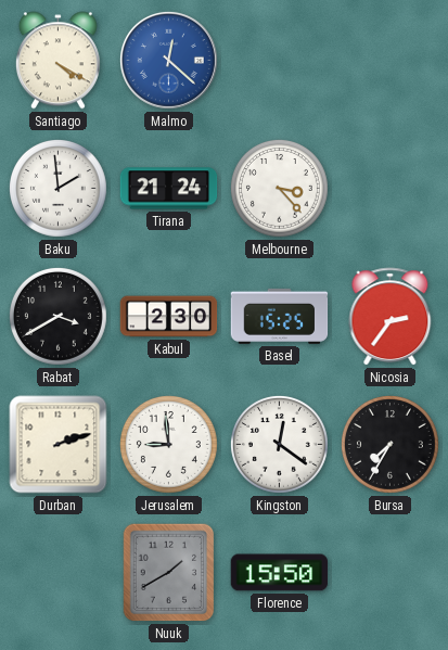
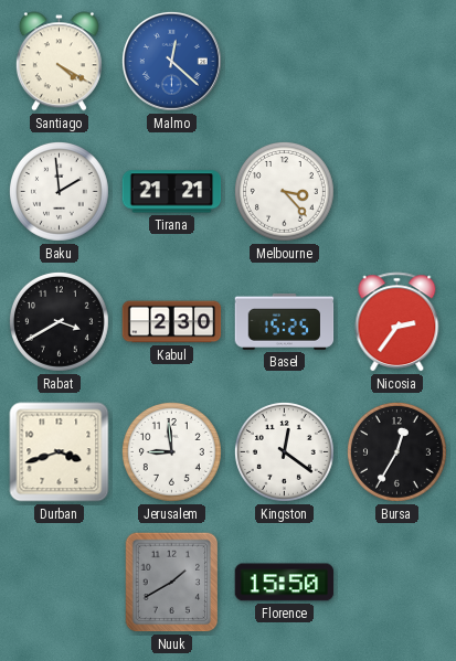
Tirana: 21:24 -> 21:21
Durban: 2:12 -> 3:42
Bursa: 7:35 -> 12:35
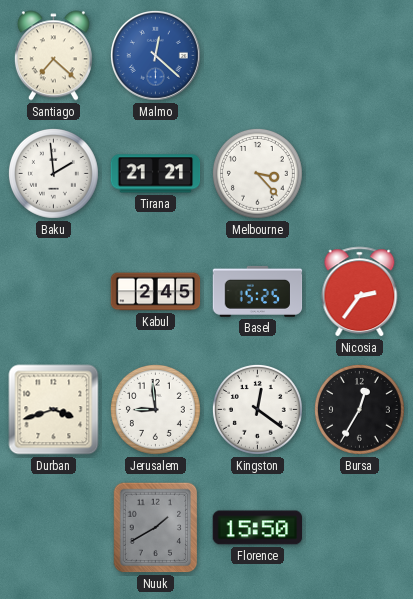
Santiago: 4:20 -> 7:22
Rabat: 3:40 -> none
Kabul: 2:30 -> 2:45
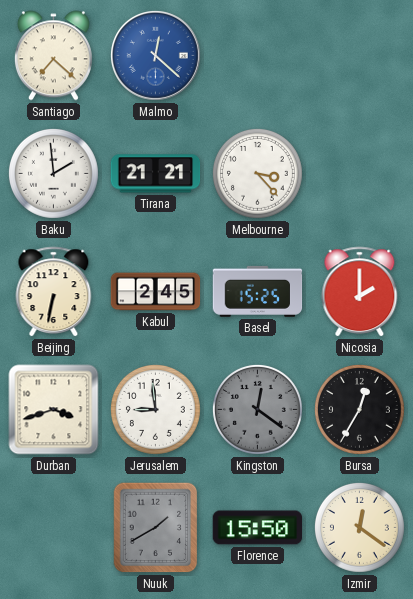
Beijing: none -> 6:32
Nicosia: 2:36 -> 2:00
Kingston dial: white -> grey
Izmir: none -> 12:21
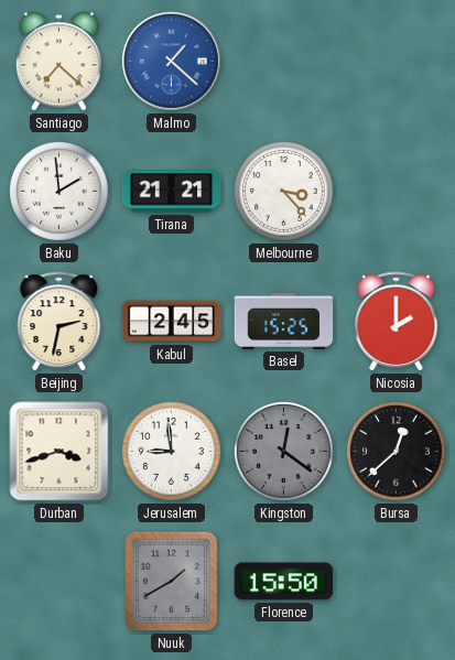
Malmo: 12:22 -> 1:22
Beijing: 6:32 -> 2:32
Bursa: 12:35 -> 12:38
Izmir: 12:21 -> none
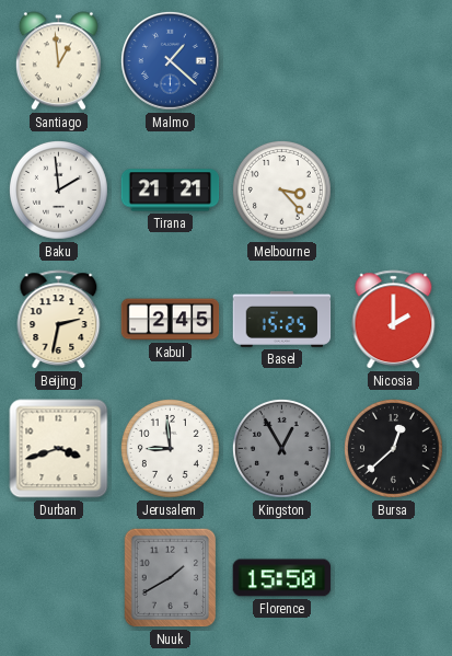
Santiago: 7:22 -> 12:59
Kingston: 12:21 -> 12:55
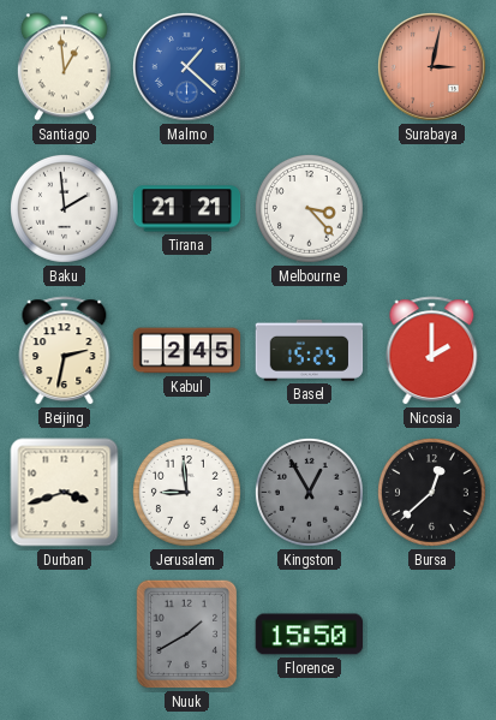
Surabaya: none -> 3:02
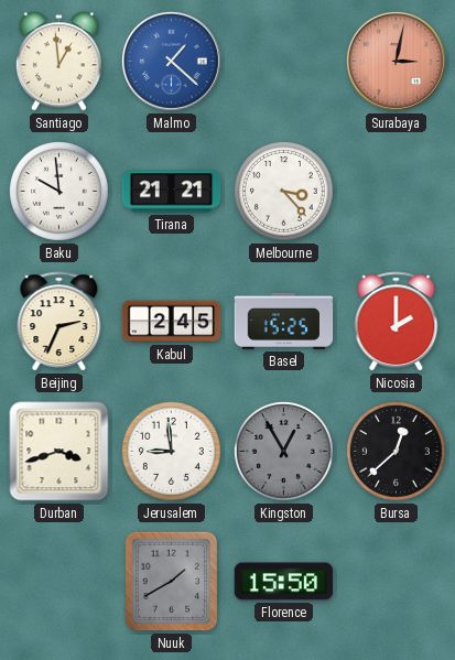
Baku: 1:59 -> 9:59
Beijing: 2:32 -> 2:34
